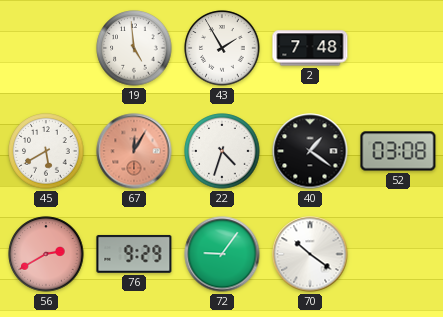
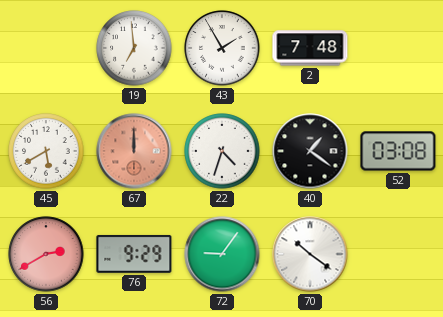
19: 4:59 -> 6:59
67: 12:05 -> 12:00
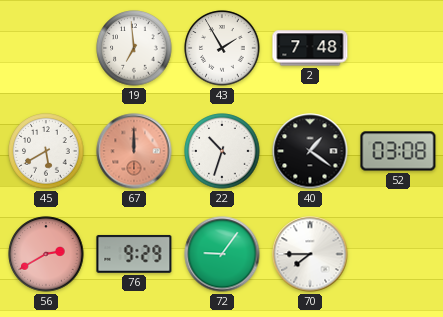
22: 4:33 -> 10:33
70: 10:21 -> 7:45
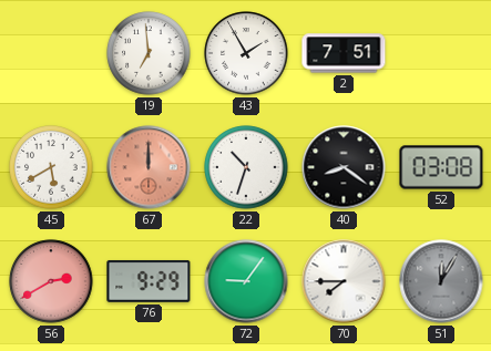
2: 7:48 -> 7:51
40: 1:21 -> 8:21
51: none -> 12:05
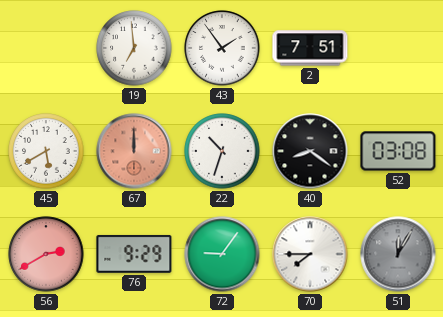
43: 1:55 -> 1:54
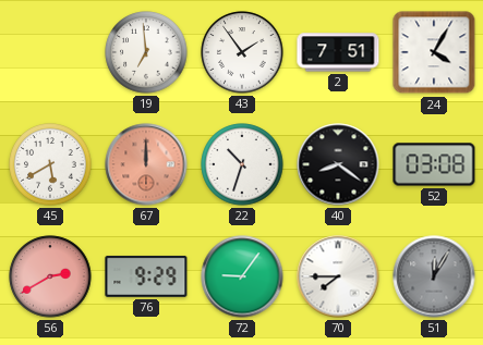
24: none -> 4:05
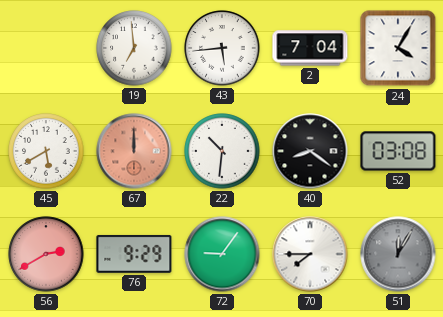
43: 1:54 -> 5:44
2: 7:51 -> 7:04
22: 10:33 -> 10:31
